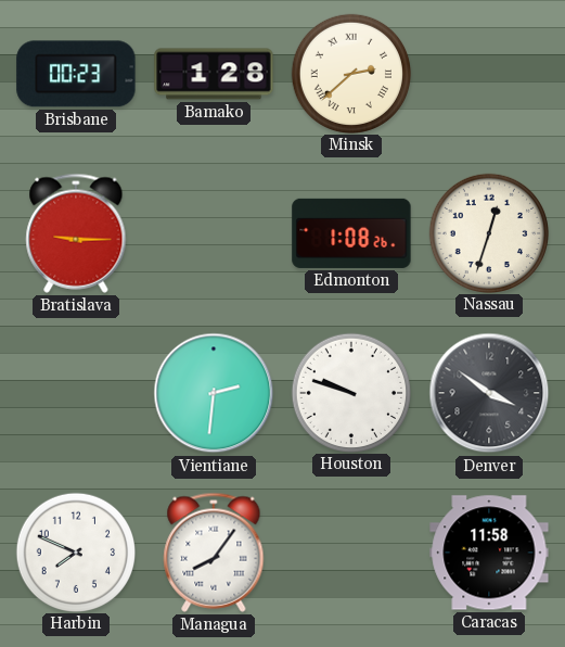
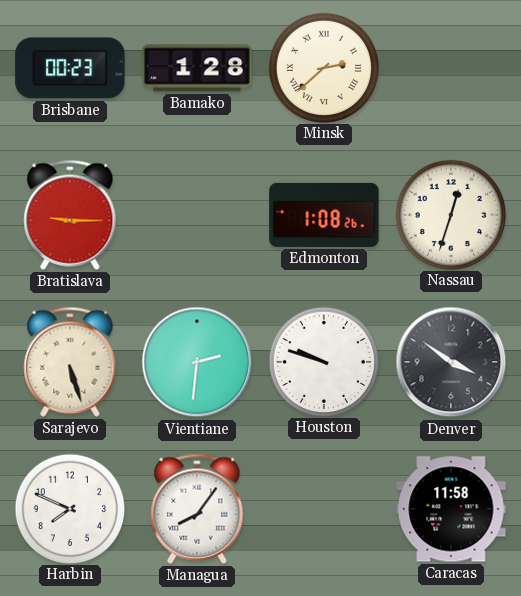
Sarajevo: none -> 5:27
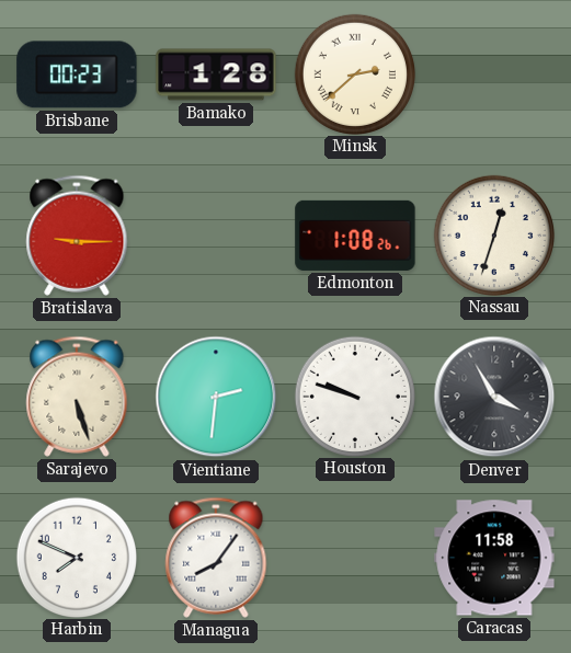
Denver: 3:51 -> 3:55
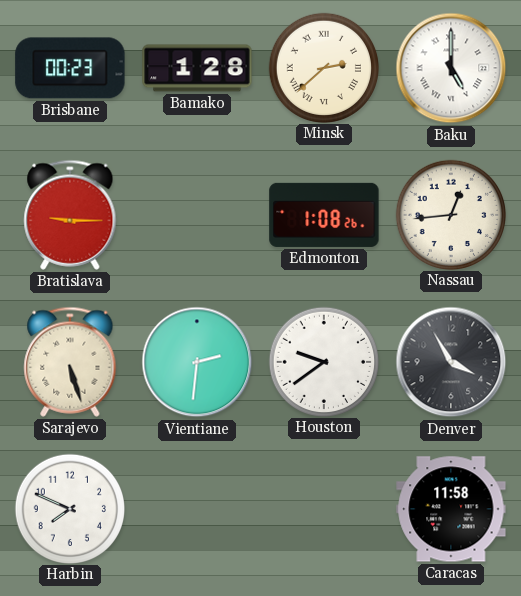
Baku: none -> 5:00
Nassau: 12:33 -> 12:44
Houston: 9:48 -> 9:39
Managua: 8:06 -> none
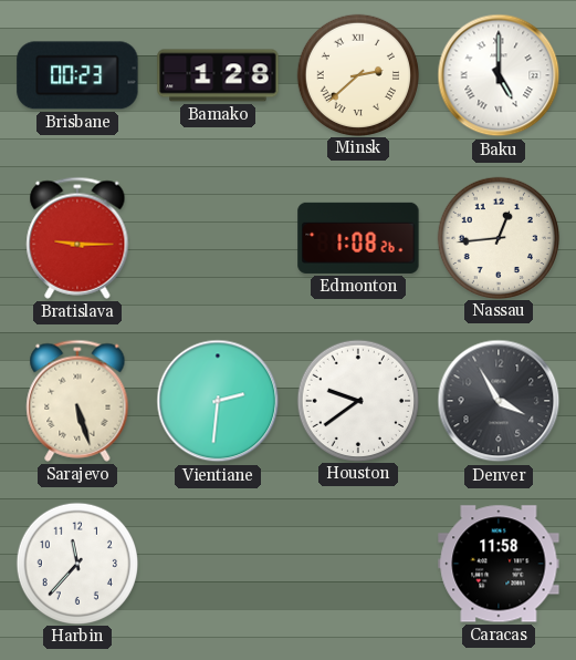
Harbin: 7:49 -> 11:37
